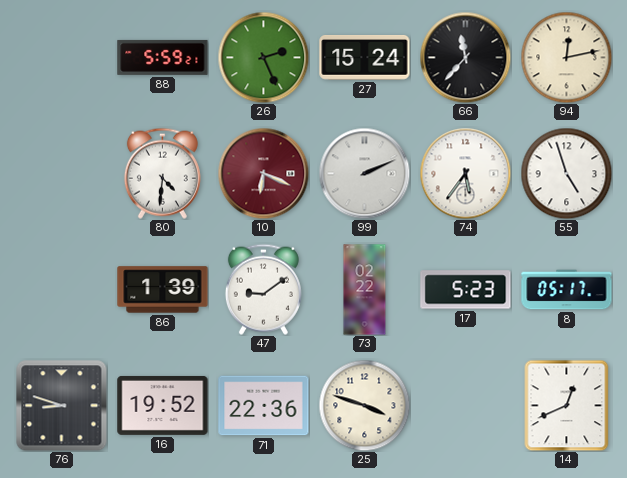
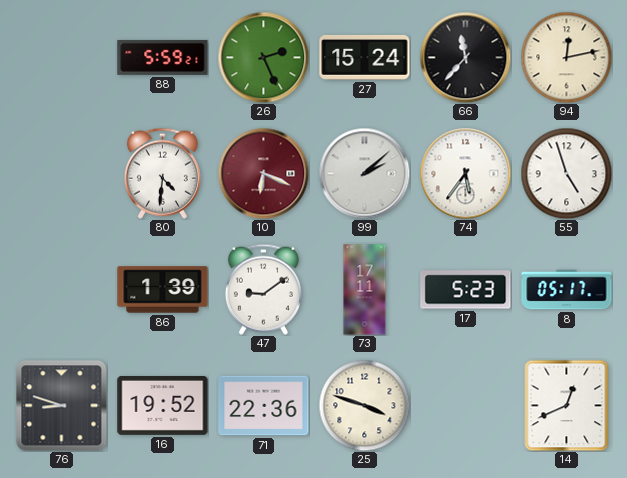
99: 2:11 -> 2:08
73: 02:22 -> 17:11
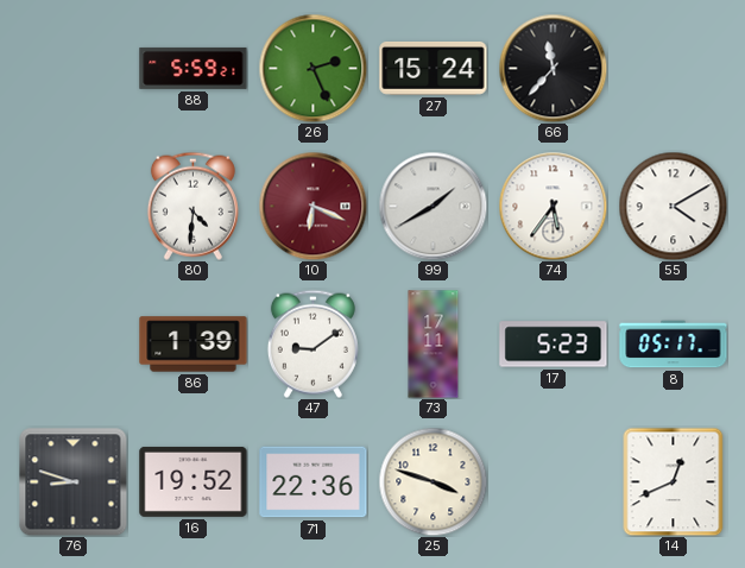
94: 12:13 -> none
99: 2:08 -> 1:40
55: 4:57 -> 4:10
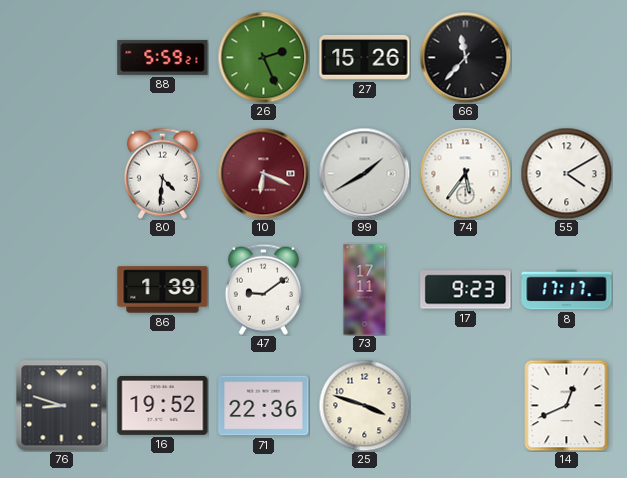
27: 15:24 -> 15:26
17: 5:23 -> 9:23
8: 05:17 -> 17:17
